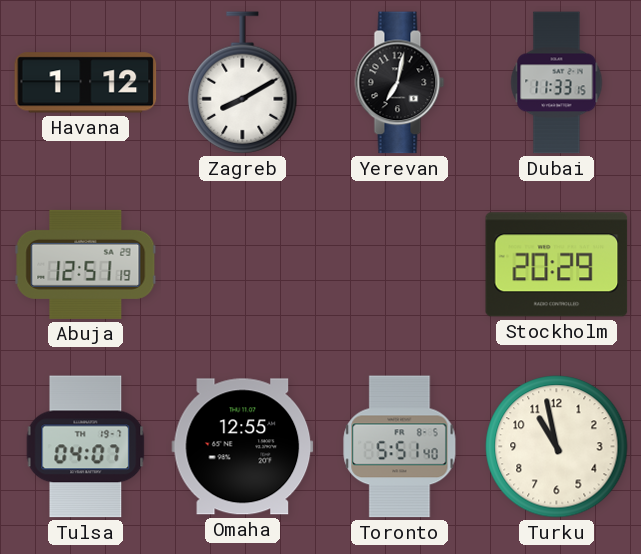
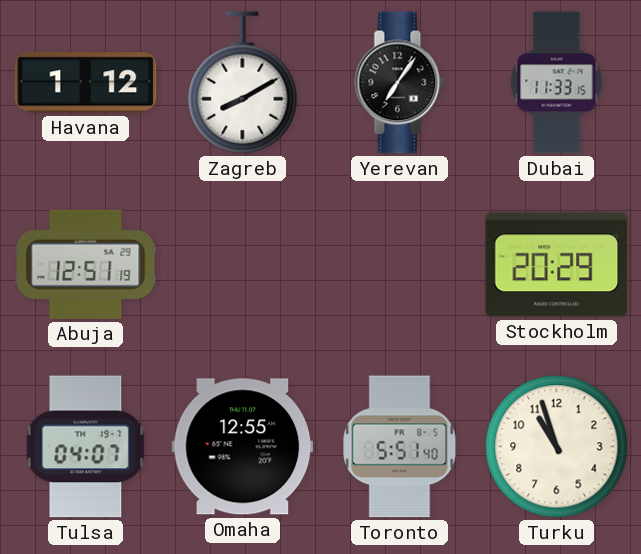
Yerevan: 7:02 -> 7:06
Turku: 10:58 -> 10:57
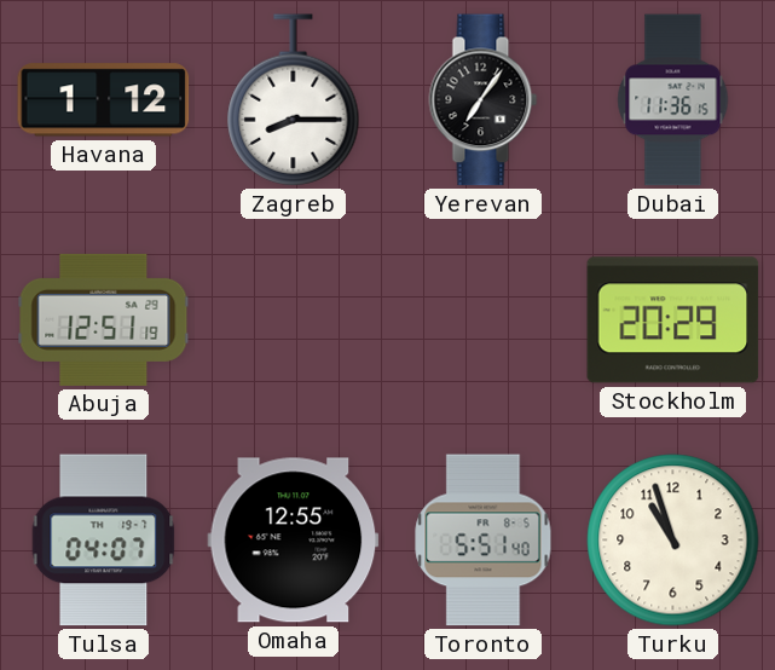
Zagreb: 8:10 -> 8:15
Dubai: 11:33 -> 11:36
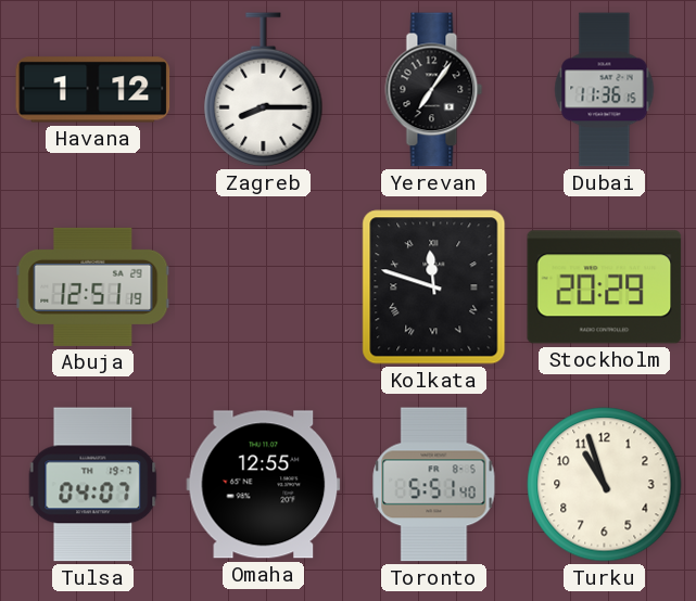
Kolkata: none -> 11:48
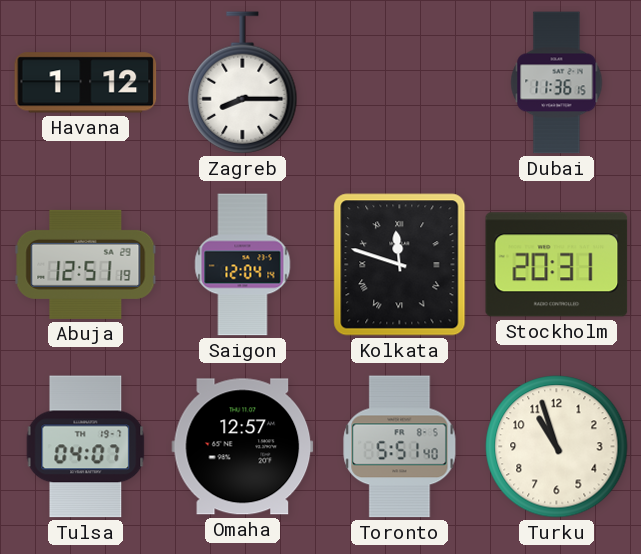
Yerevan: 7:06 -> none
Saigon: none -> 12:04
Stockholm: 20:29 -> 20:31
Omaha: 12:55 -> 12:57
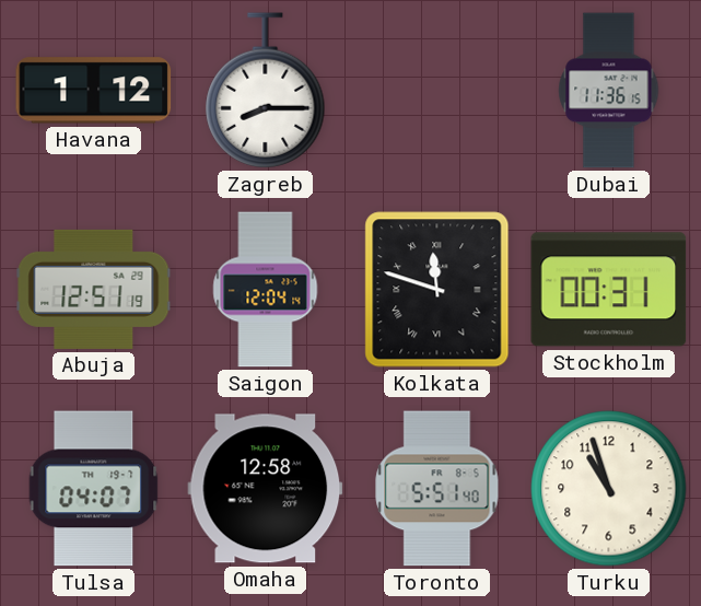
Stockholm: 20:31 -> 00:31
Omaha: 12:57 -> 12:58
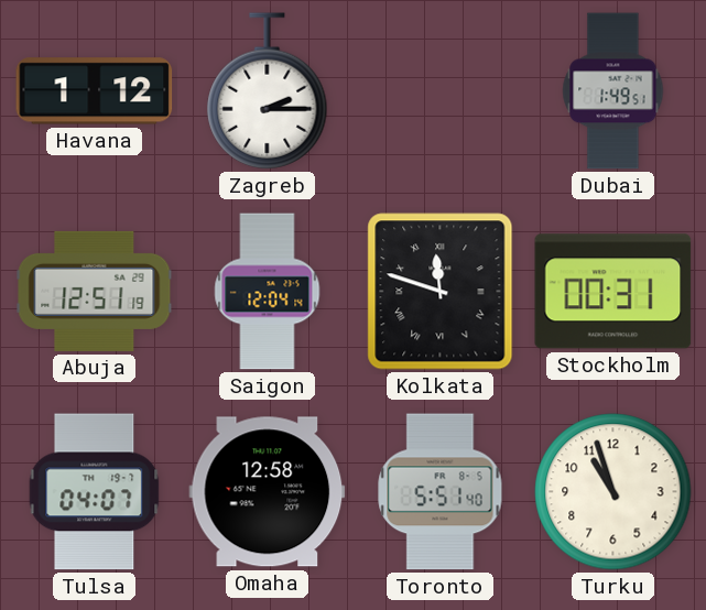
Zagreb: 8:15 -> 2:15
Dubai: 11:36 -> 1:49
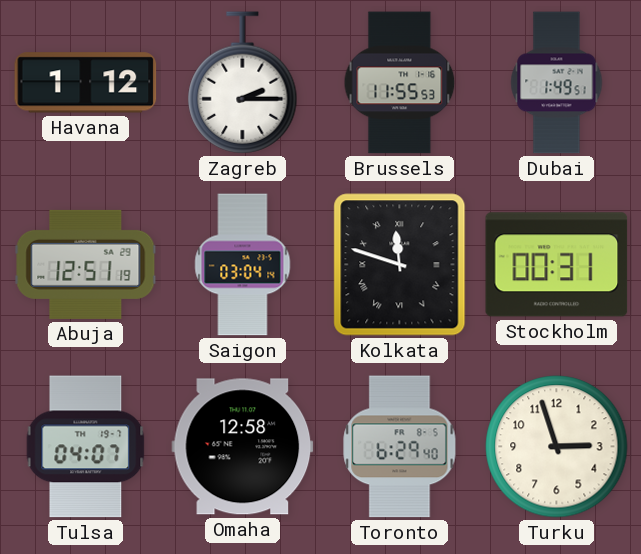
Brussels: none -> 11:55
Saigon: 12:04 -> 03:04
Toronto: 5:51 -> 6:29
Turku: 10:57 -> 2:57
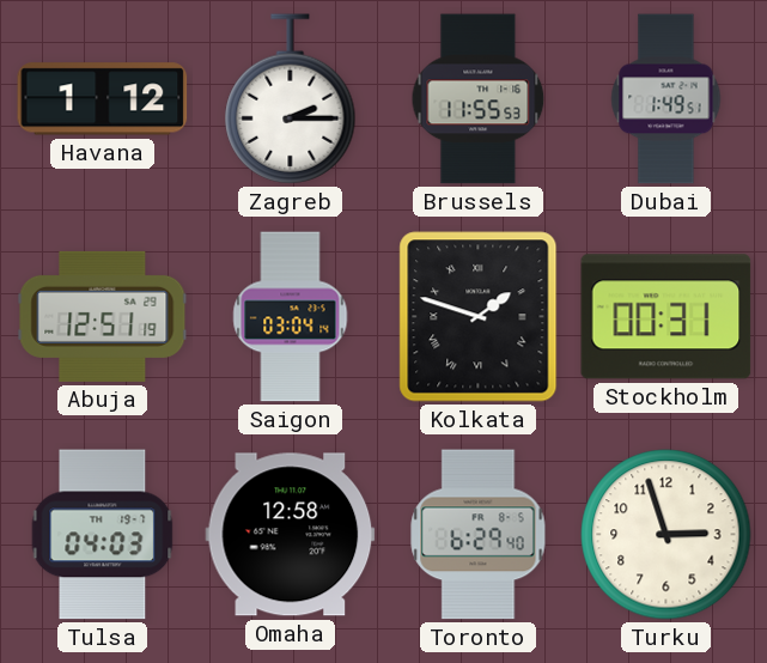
Kolkata: 11:48 -> 1:48
Tulsa: 04:07 -> 04:03
